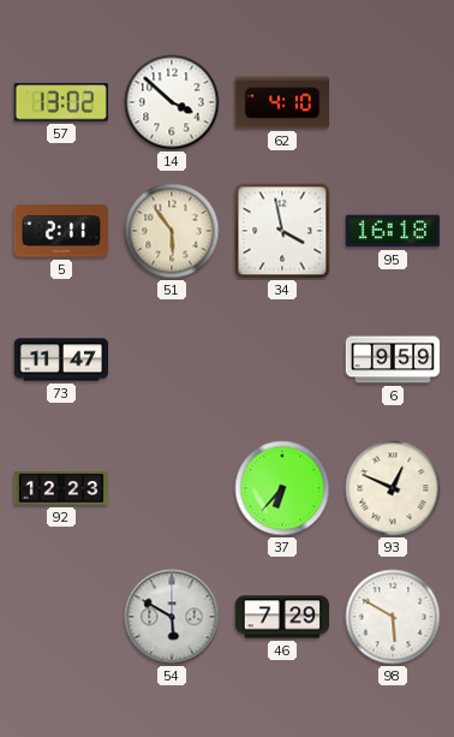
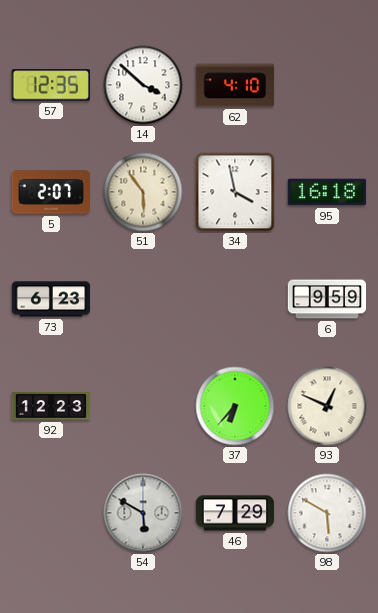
57: 13:02 -> 12:35
5: 2:11 -> 2:07
73: 11:47 -> 6:23
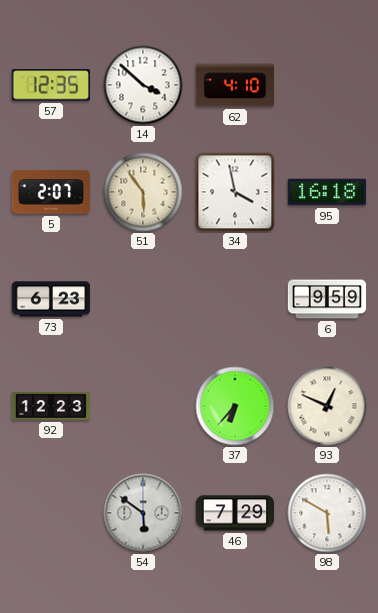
54: 5:50 -> 5:51
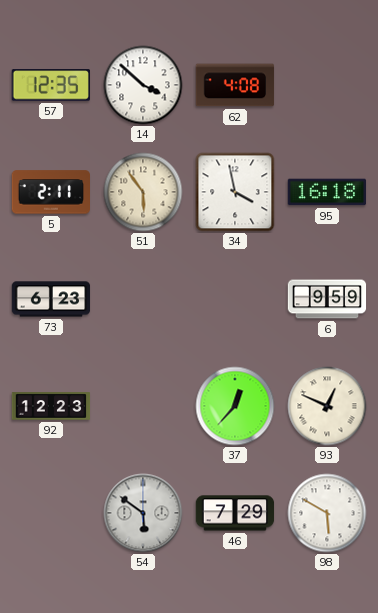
62: 4:10 -> 4:08
5: 2:07 -> 2:11
37: 6:37 -> 12:37
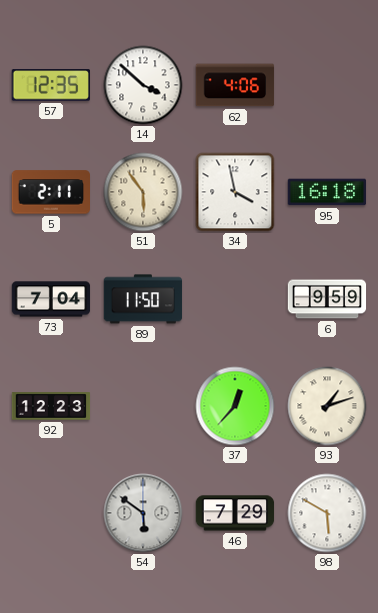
62: 4:08 -> 4:06
73: 6:23 -> 7:04
89: none -> 11:50
93: 12:49 -> 1:12
